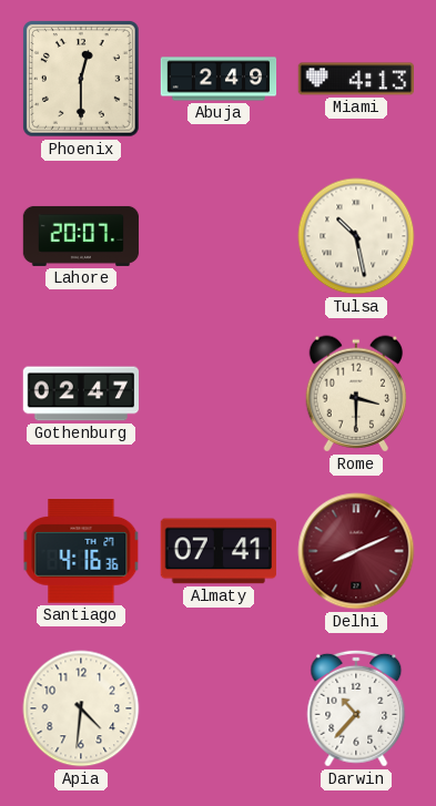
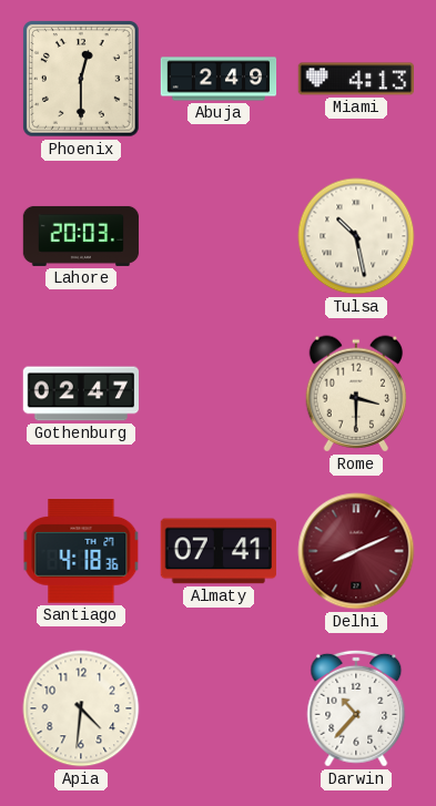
Lahore: 20:07 -> 20:03
Santiago: 4:16 -> 4:18
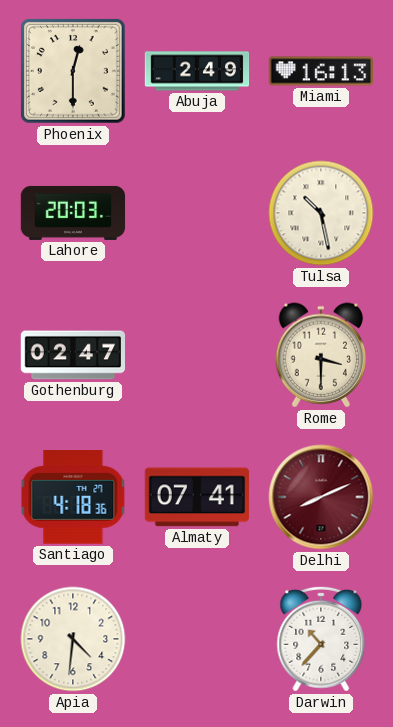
Miami: 4:13 -> 16:13
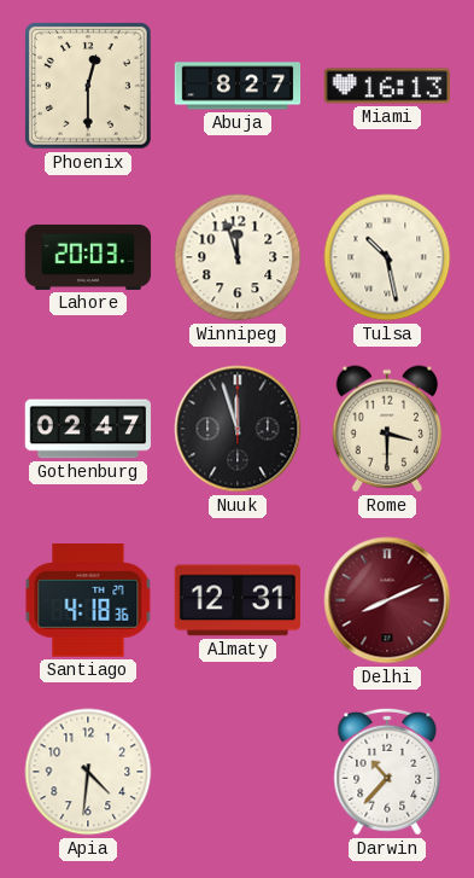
Abuja: 2:49 -> 8:27
Winnipeg: none -> 11:57
Nuuk: none -> 11:57
Almaty: 07:41 -> 12:31
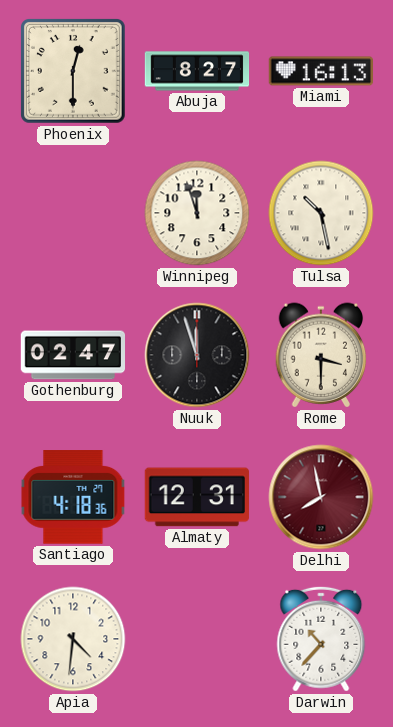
Lahore: 20:03 -> none
Delhi: 8:11 -> 7:58
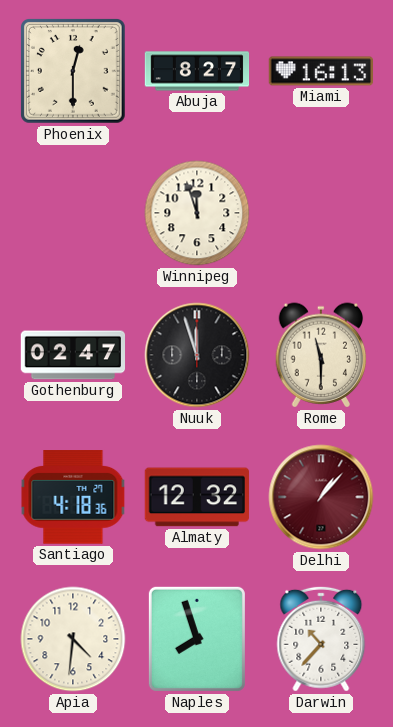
Tulsa: 10:28 -> none
Rome: 3:30 -> 11:30
Almaty: 12:31 -> 12:32
Delhi: 7:58 -> 1:07
Naples: none -> 7:57
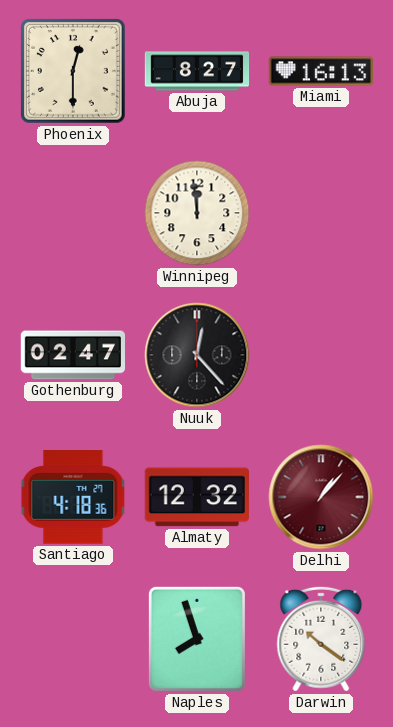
Winnipeg: 11:57 -> 11:59
Nuuk: 11:57 -> 12:23
Rome: 11:30 -> none
Apia: 4:31 -> none
Darwin: 10:37 -> 10:21
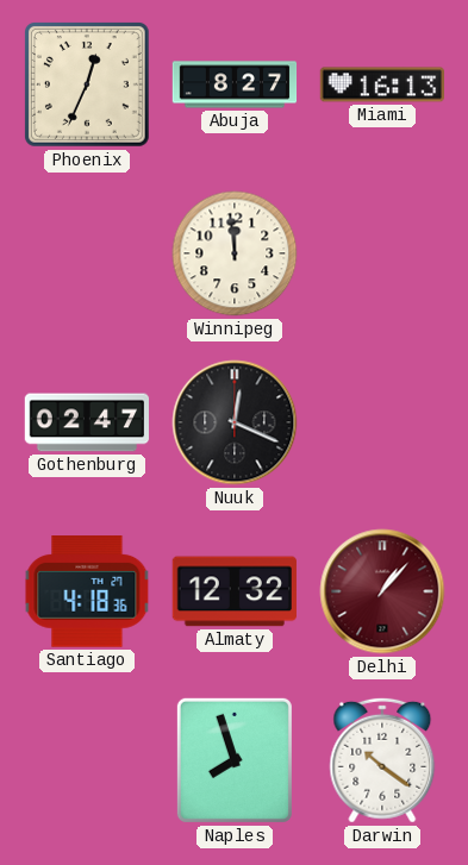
Phoenix: 12:30 -> 12:34
Nuuk: 12:23 -> 12:19
